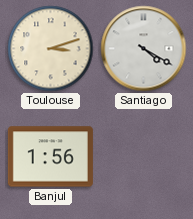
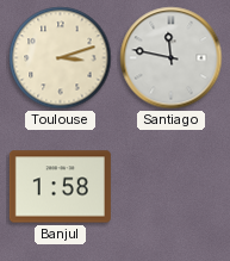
Santiago: 4:20 -> 11:47
Banjul: 1:56 -> 1:58
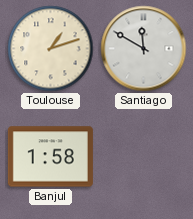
Toulouse: 3:12 -> 1:12
Santiago: 11:47 -> 11:50
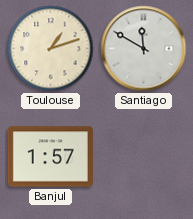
Banjul: 1:58 -> 1:57
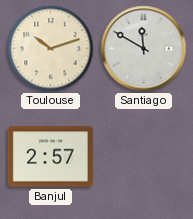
Toulouse: 1:12 -> 10:12
Banjul: 1:57 -> 2:57
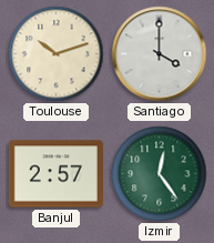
Santiago: 11:50 -> 4:00
Izmir: none -> 12:24
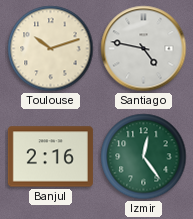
Santiago: 4:00 -> 4:47
Banjul: 2:57 -> 2:16
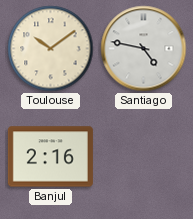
Toulouse: 10:12 -> 10:09
Izmir: 12:24 -> none
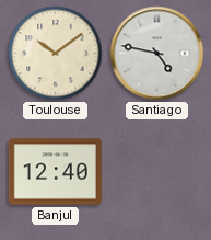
Banjul: 2:16 -> 12:40
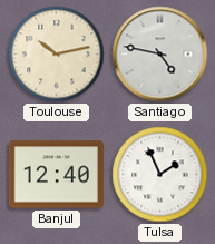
Toulouse: 10:09 -> 10:13
Tulsa: none -> 1:56
